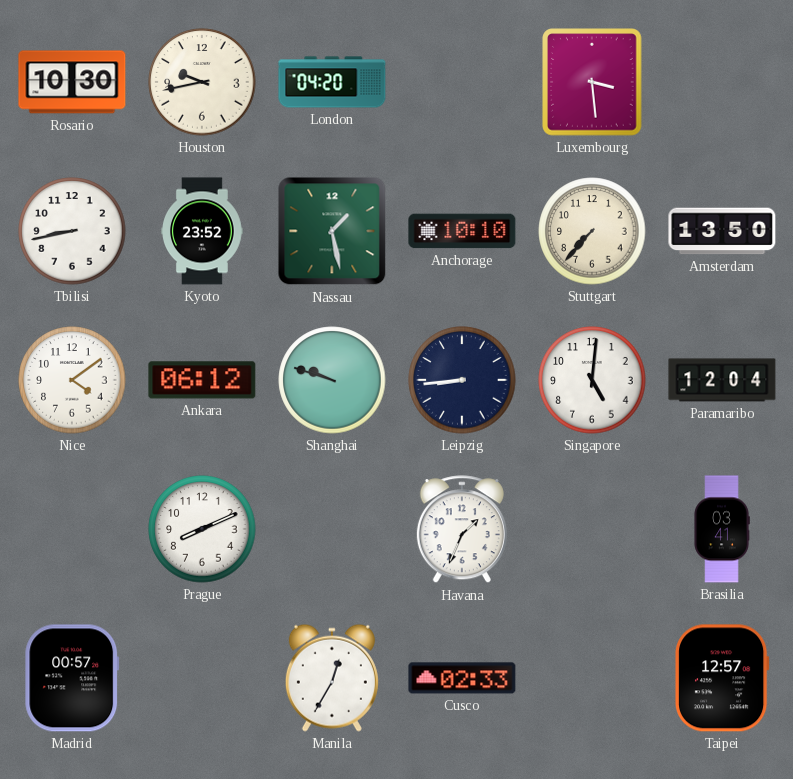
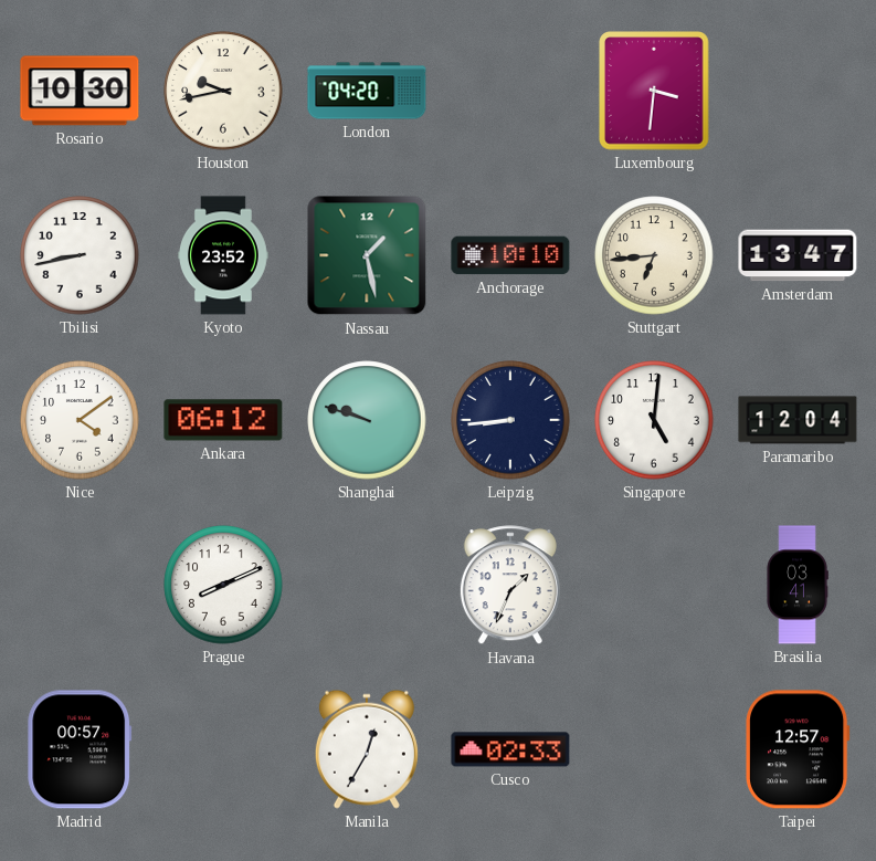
Luxembourg: 3:29 -> 3:31
Stuttgart: 7:37 -> 6:44
Amsterdam: 13:50 -> 13:47
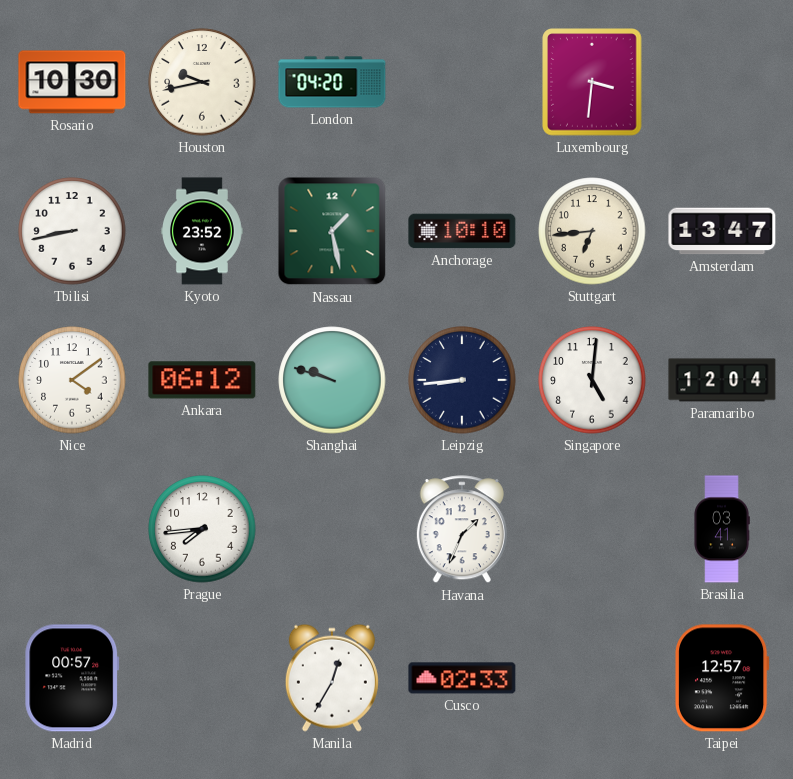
Prague: 8:11 -> 7:44
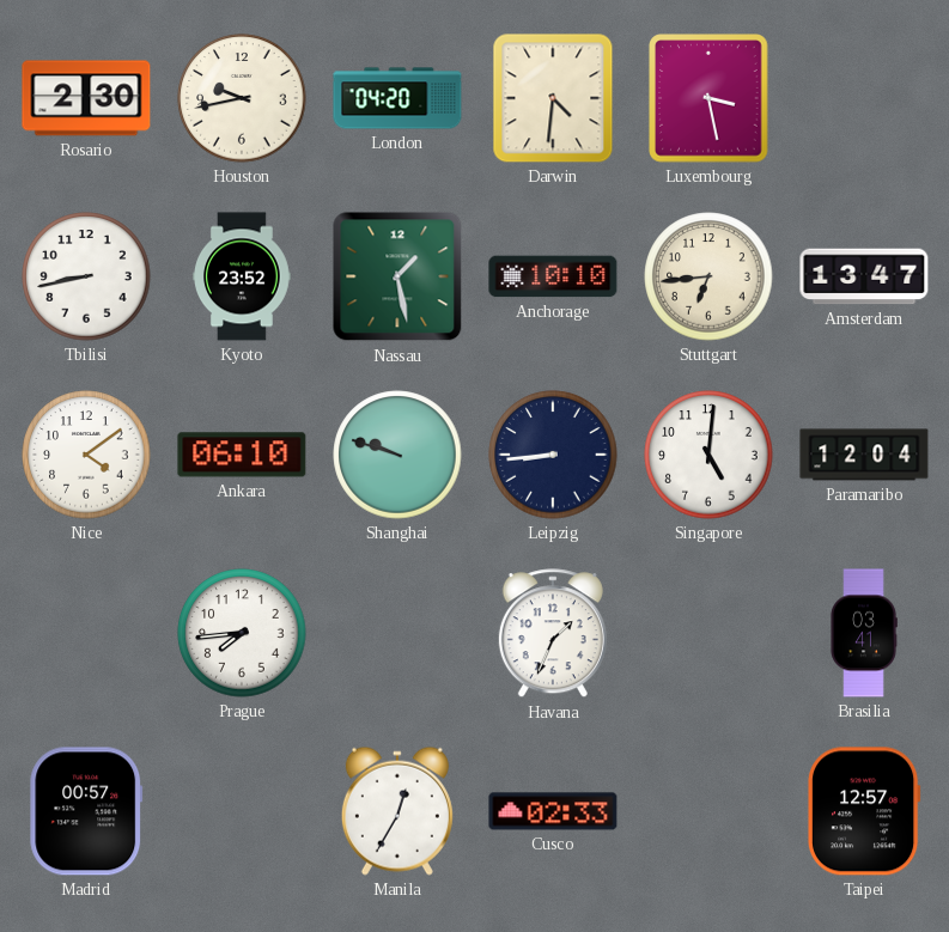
Rosario: 10:30 -> 2:30
Darwin: none -> 4:31
Luxembourg: 3:31 -> 3:28
Ankara: 06:12 -> 06:10
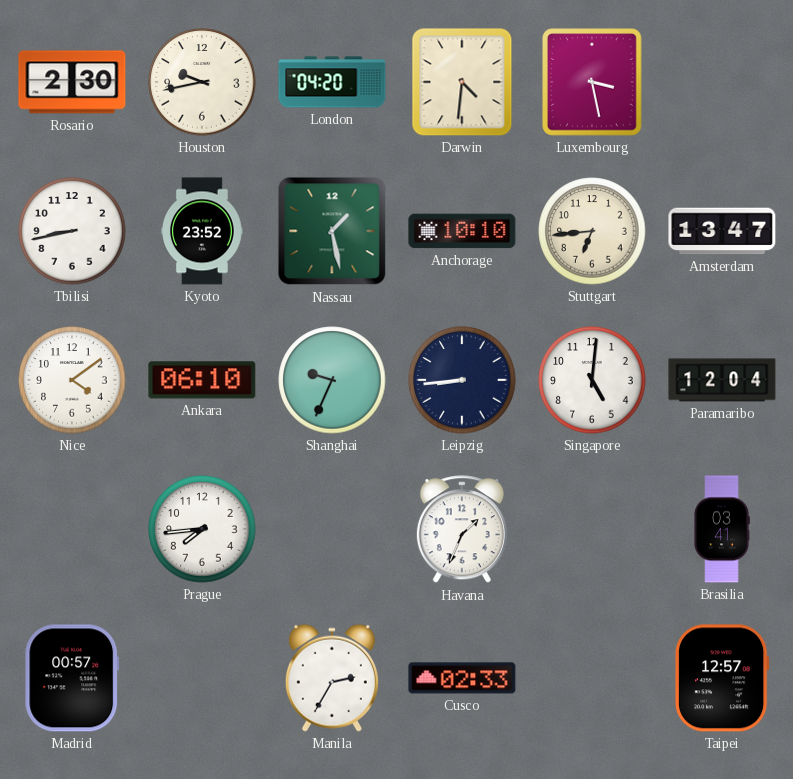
Shanghai: 9:48 -> 9:34
Manila: 12:35 -> 2:35
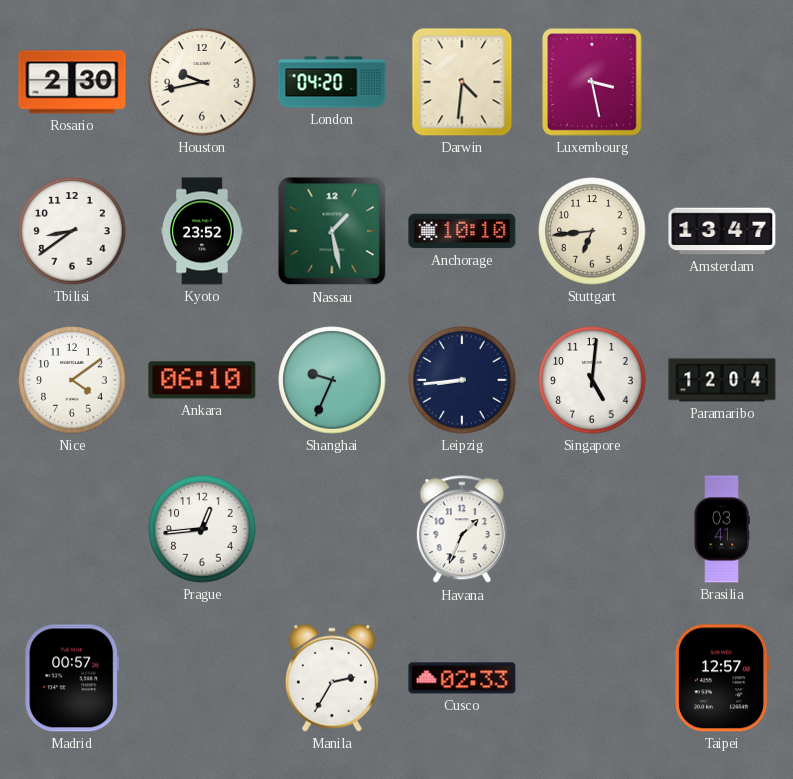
Tbilisi: 8:43 -> 8:39
Prague: 7:44 -> 12:44
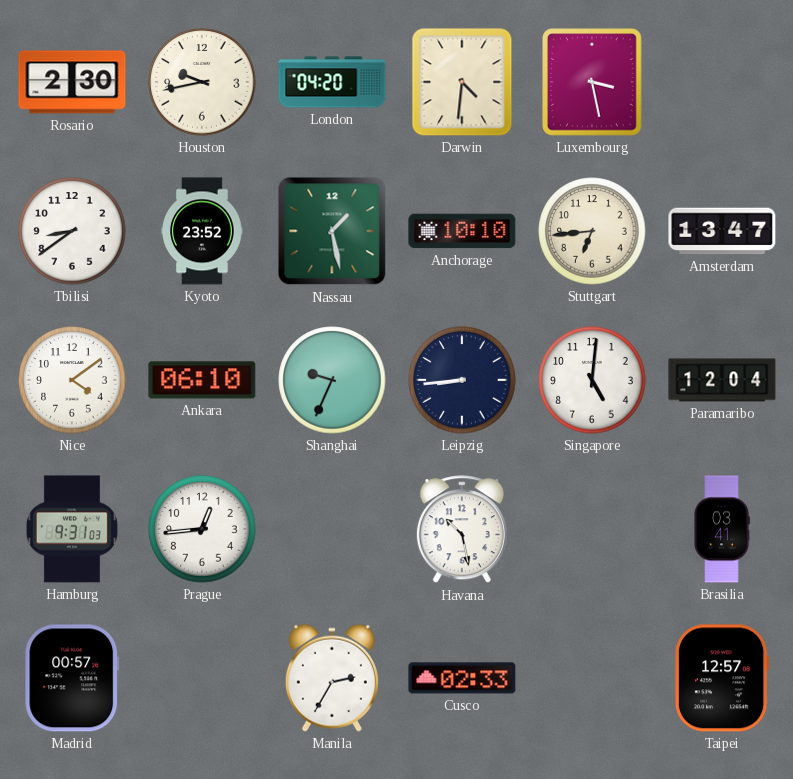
Hamburg: none -> 9:31
Havana: 1:34 -> 10:28
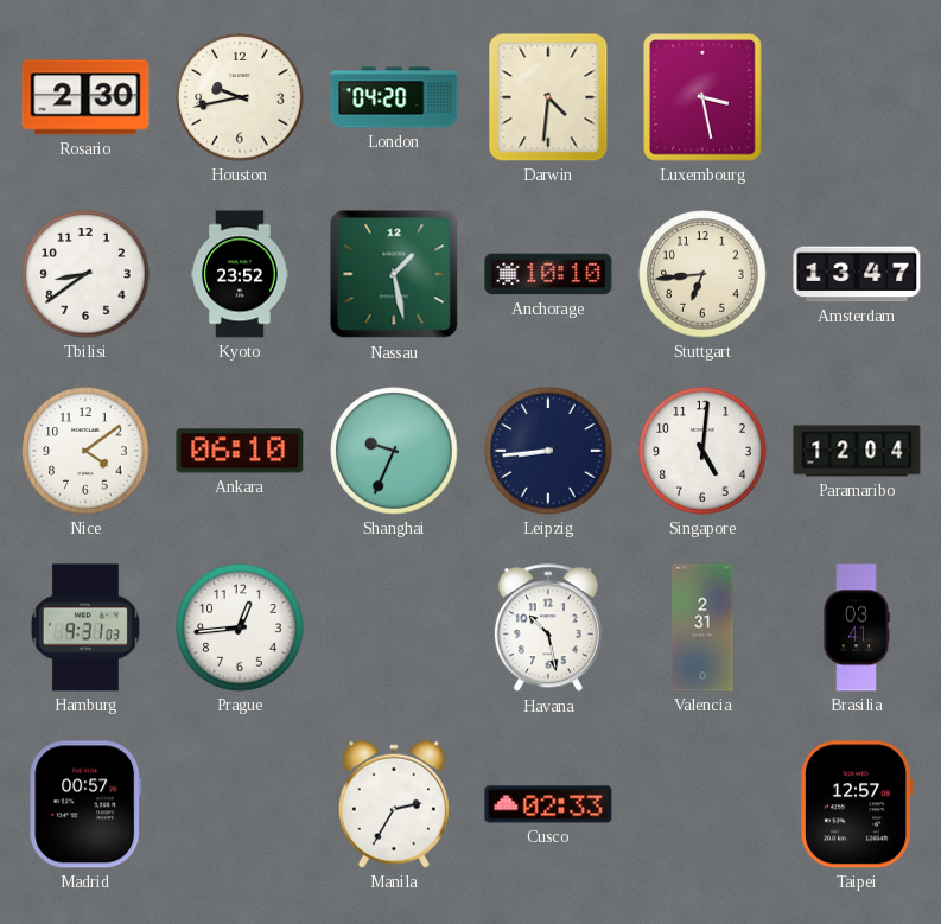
Valencia: none -> 2:31
